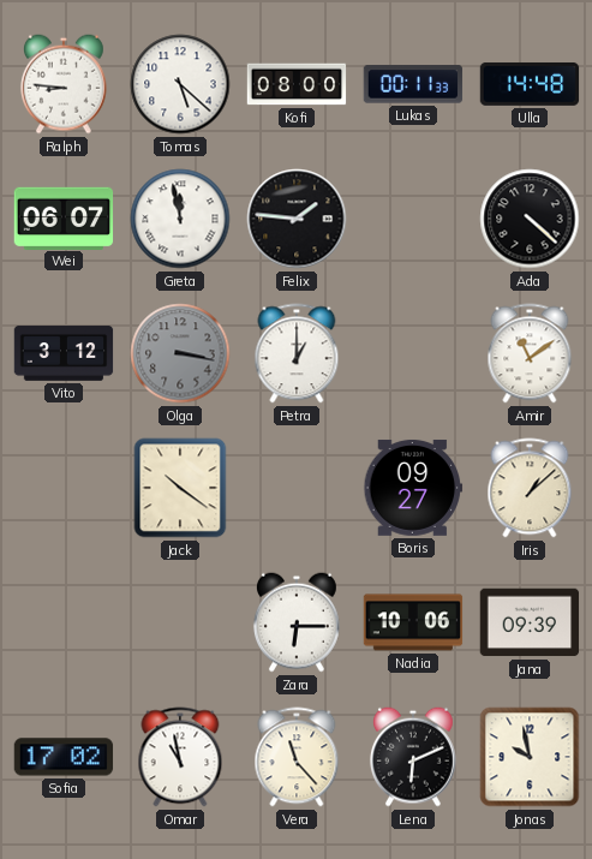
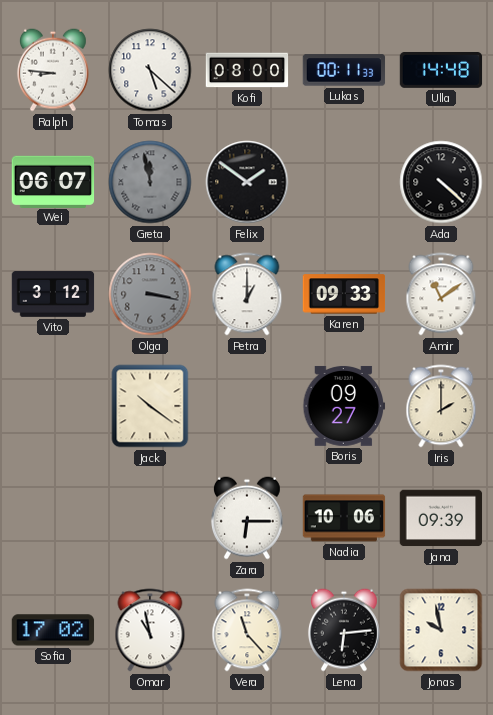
Greta dial: white -> grey
Felix: 1:46 -> 1:51
Karen: none -> 09:33
Iris: 1:08 -> 2:00
Lena: 6:11 -> 6:14
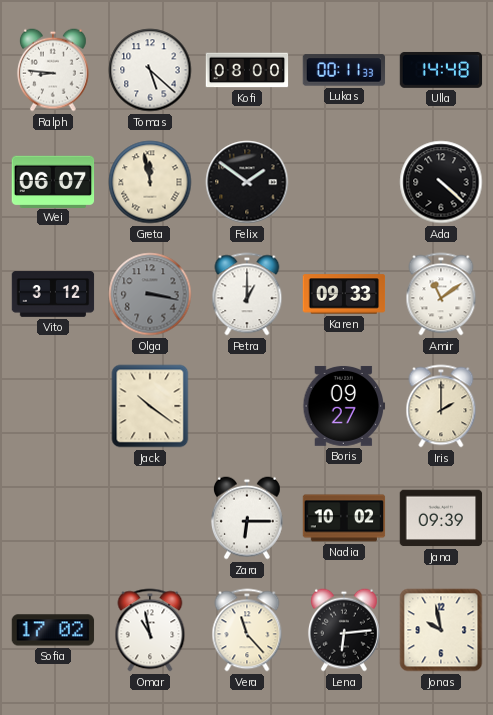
Greta dial: grey -> cream
Nadia: 10:06 -> 10:02
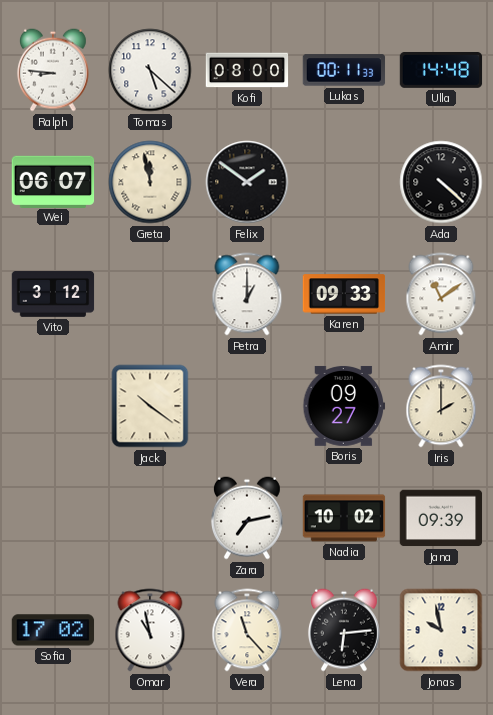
Olga: 3:17 -> none
Zara: 6:15 -> 7:13
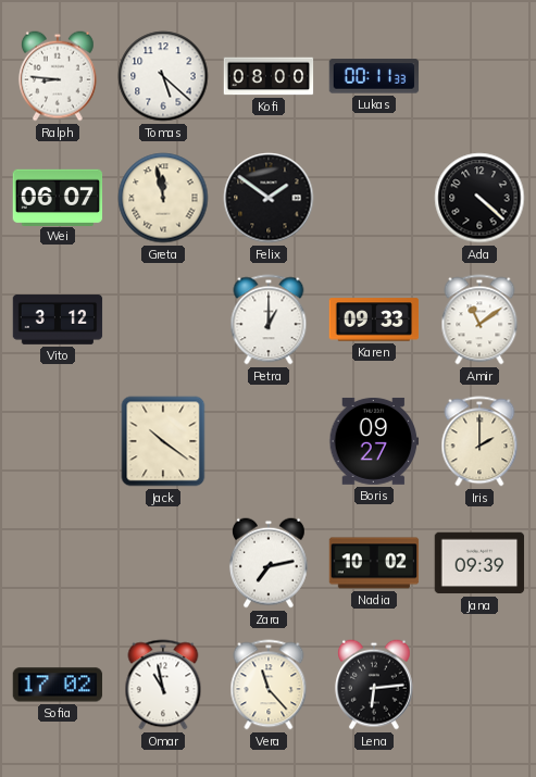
Ulla: 14:48 -> none
Jonas: 9:58 -> none
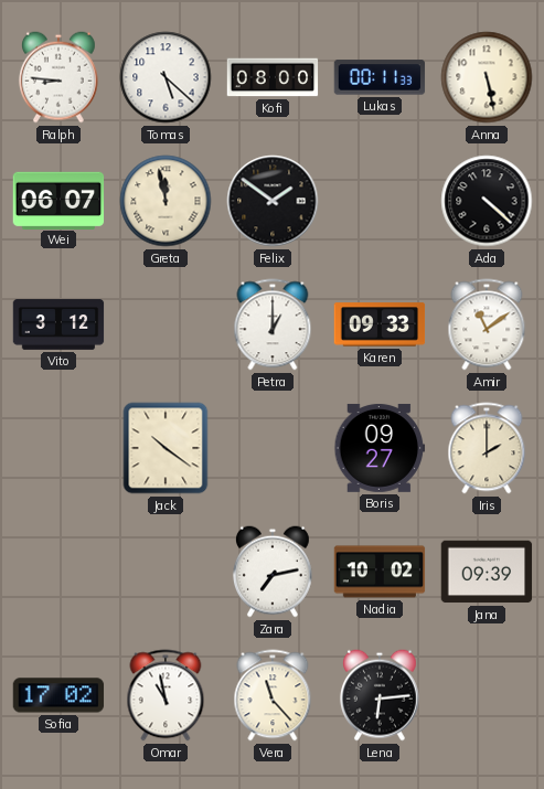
Anna: none -> 5:28
